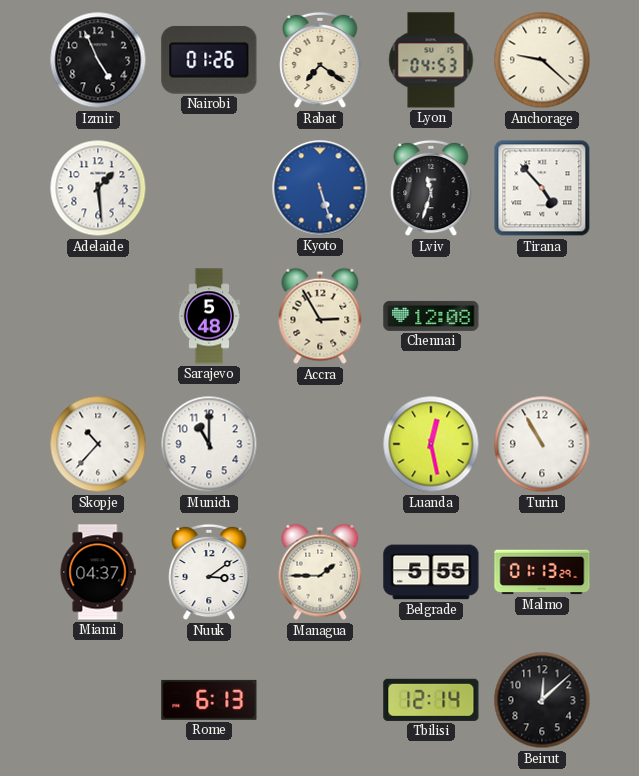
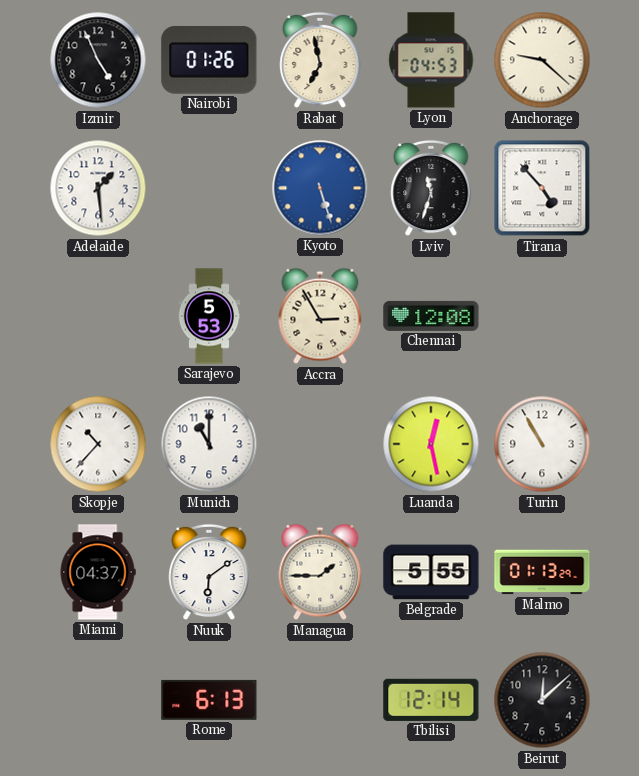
Rabat: 7:21 -> 6:58
Sarajevo: 5:48 -> 5:53
Nuuk: 3:09 -> 6:09
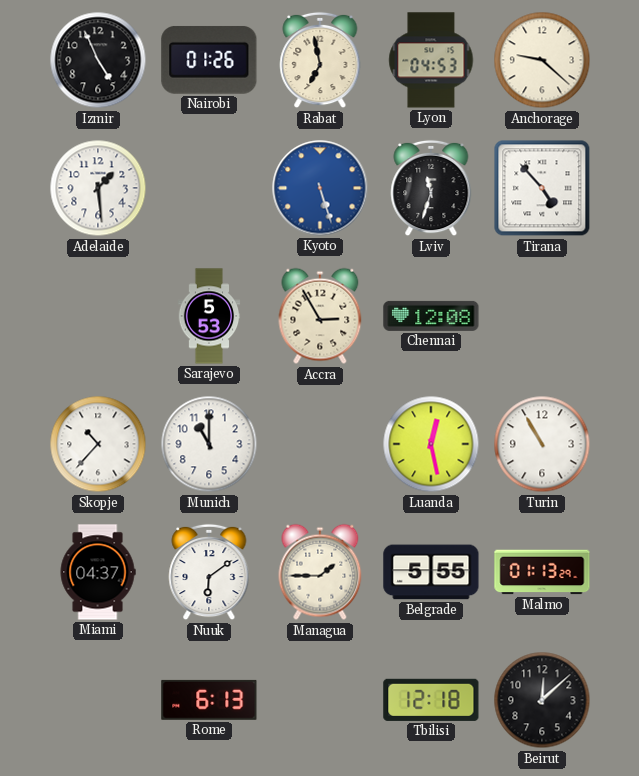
Tbilisi: 12:14 -> 12:18
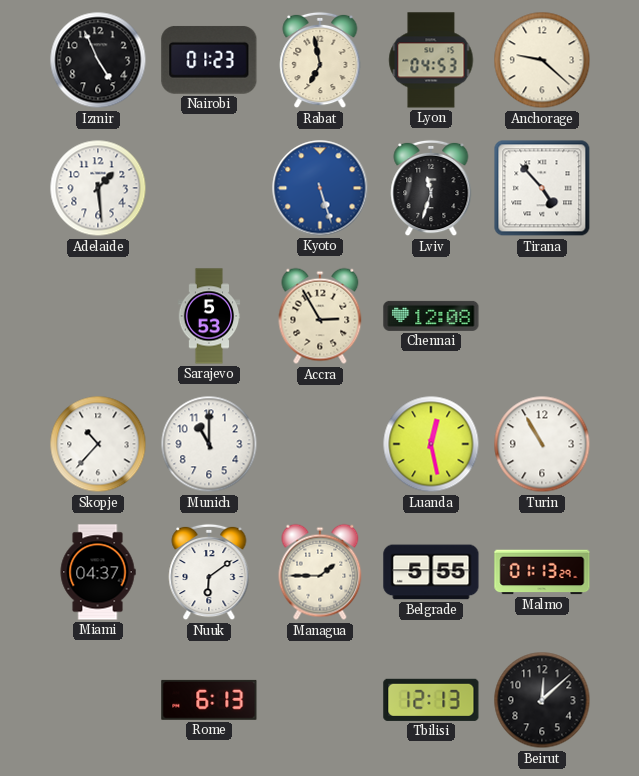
Nairobi: 01:26 -> 01:23
Tbilisi: 12:18 -> 12:13
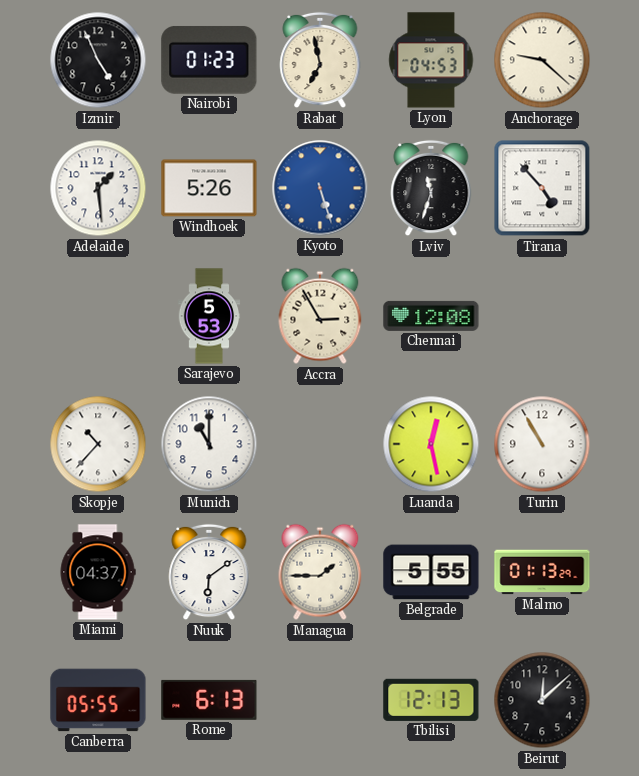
Windhoek: none -> 5:26
Canberra: none -> 05:55
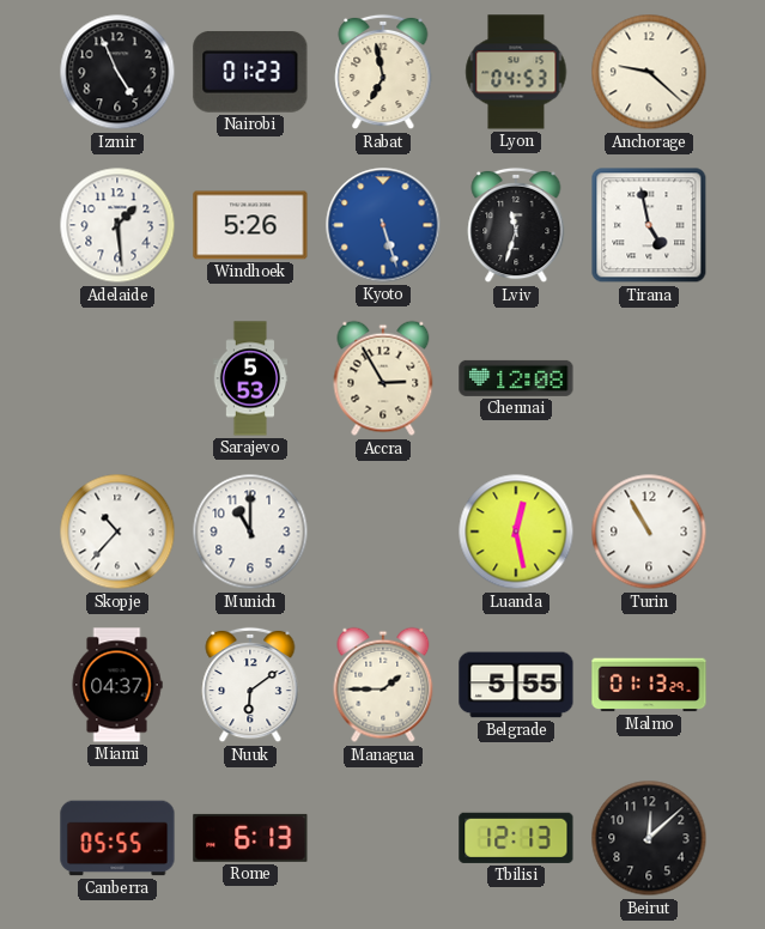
Tirana: 4:53 -> 4:58
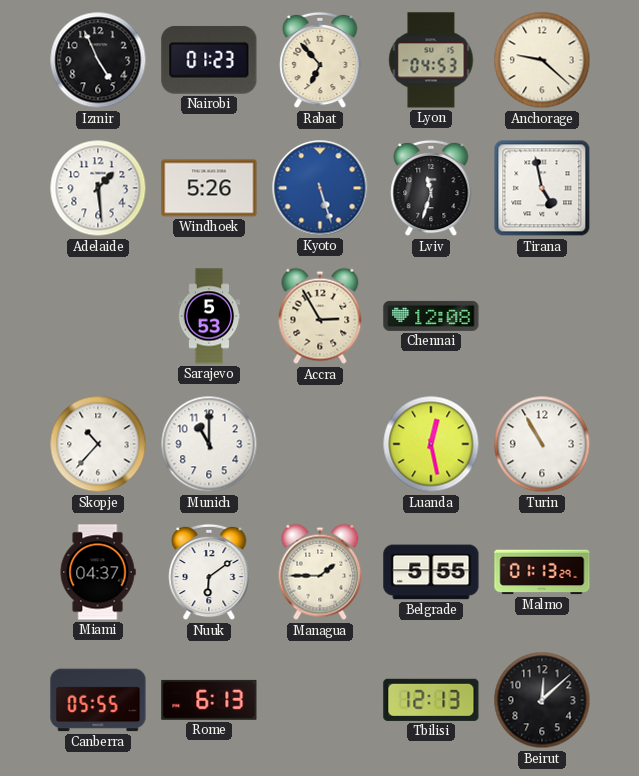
Rabat: 6:58 -> 6:53
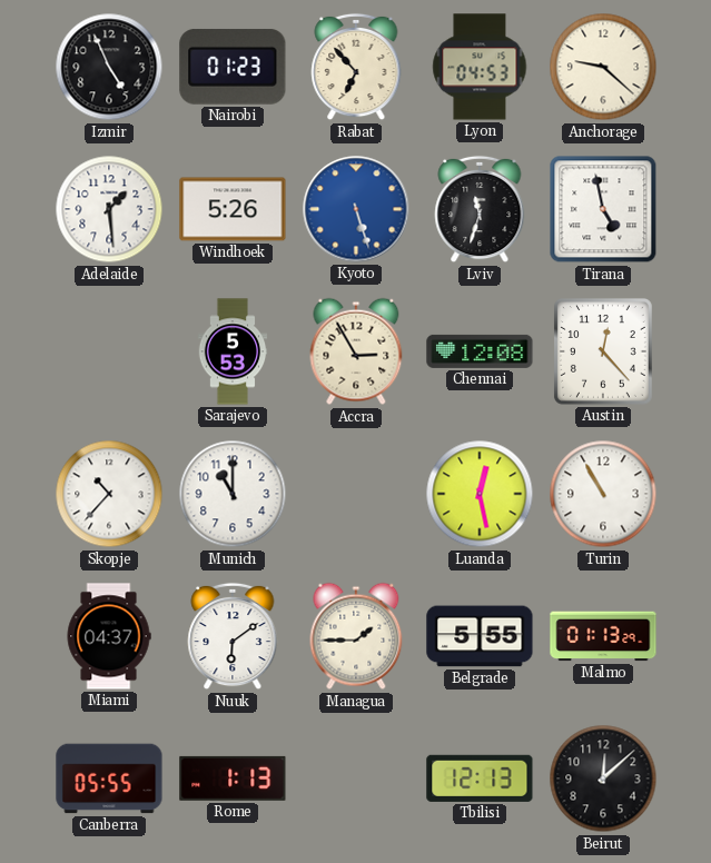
Austin: none -> 12:23
Rome: 6:13 -> 1:13
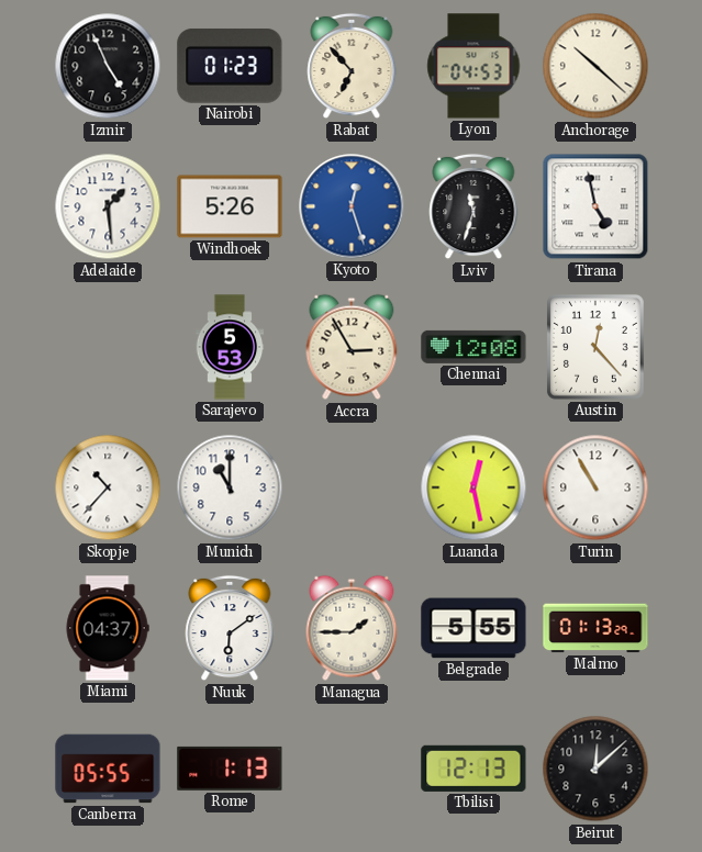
Anchorage: 9:22 -> 10:22
Kyoto: 5:27 -> 12:27
